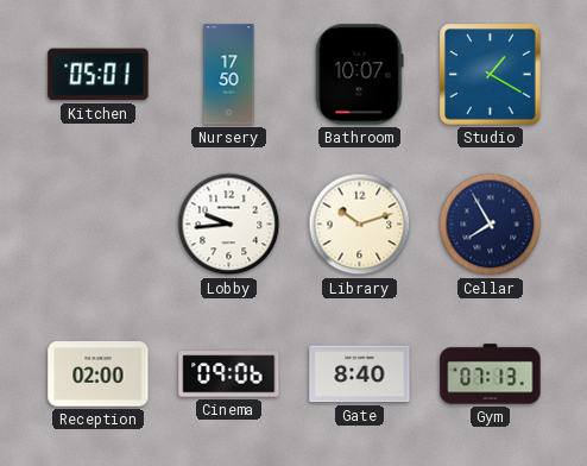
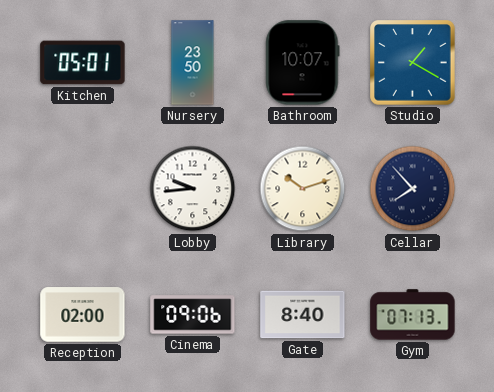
Nursery: 17:50 -> 23:50
Cellar: 7:55 -> 7:53
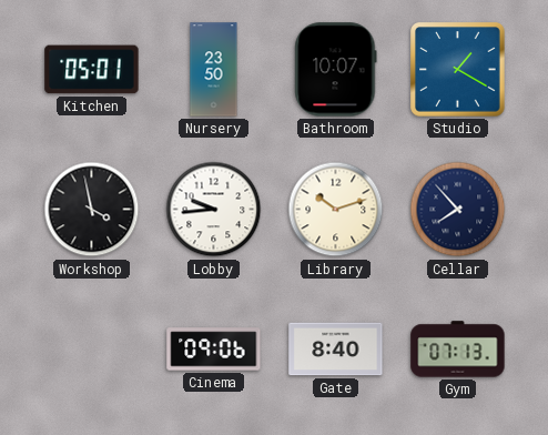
Workshop: none -> 3:58
Reception: 02:00 -> none
